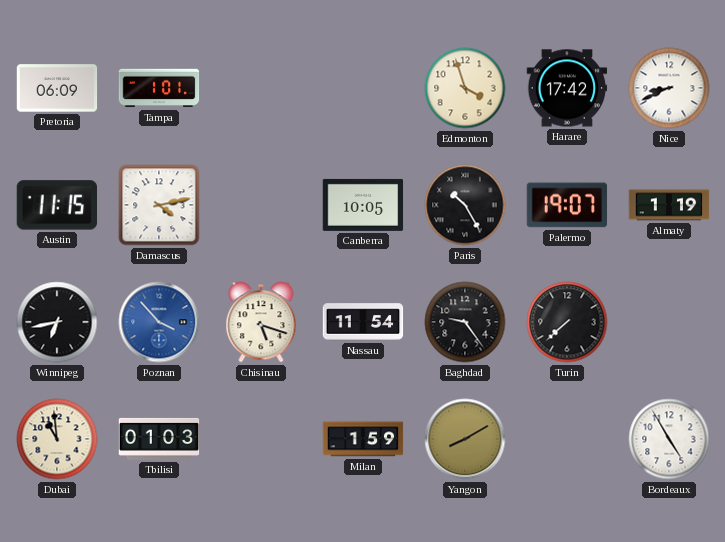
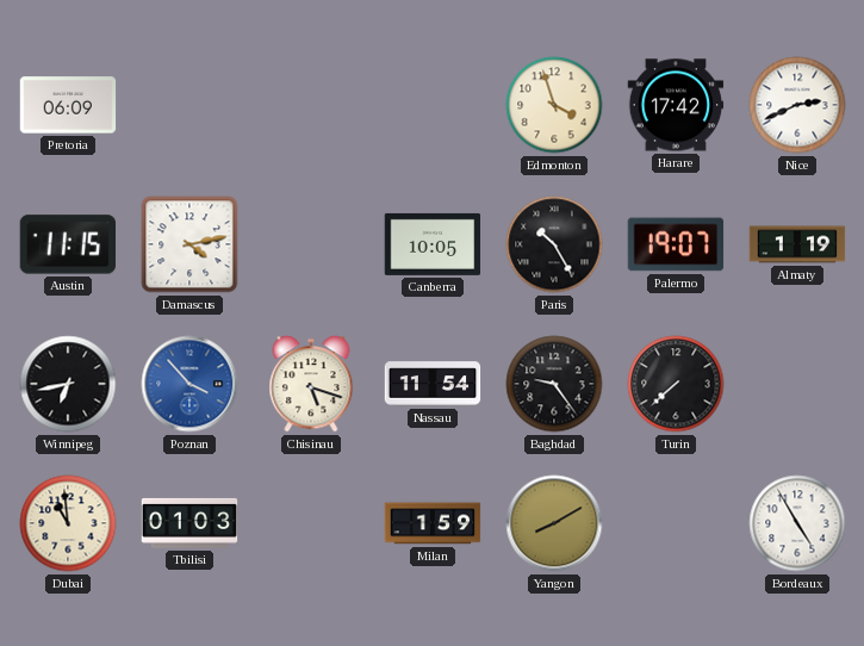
Tampa: 1:01 -> none
Nice: 8:41 -> 2:41
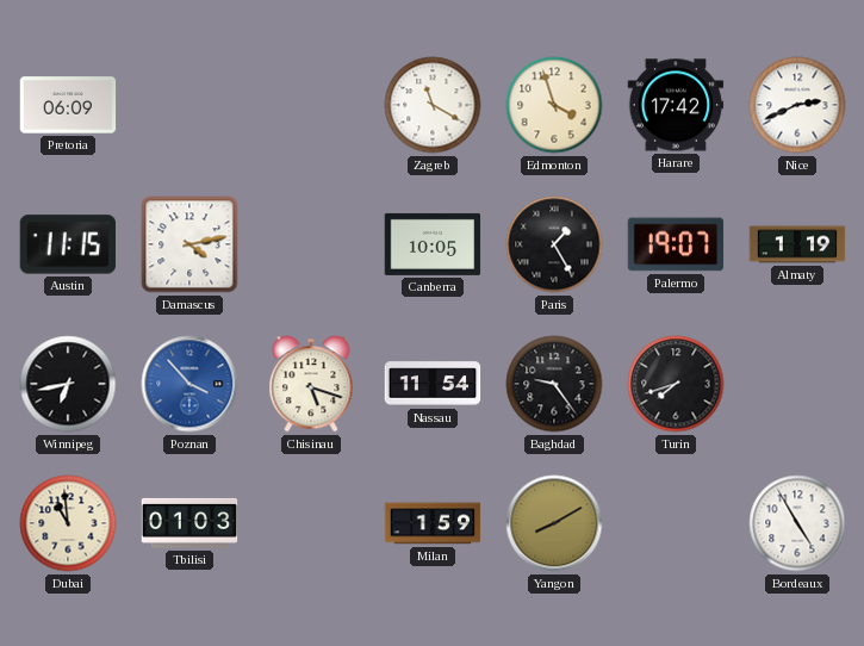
Zagreb: none -> 11:20
Paris: 10:25 -> 1:25
Turin: 7:38 -> 7:42
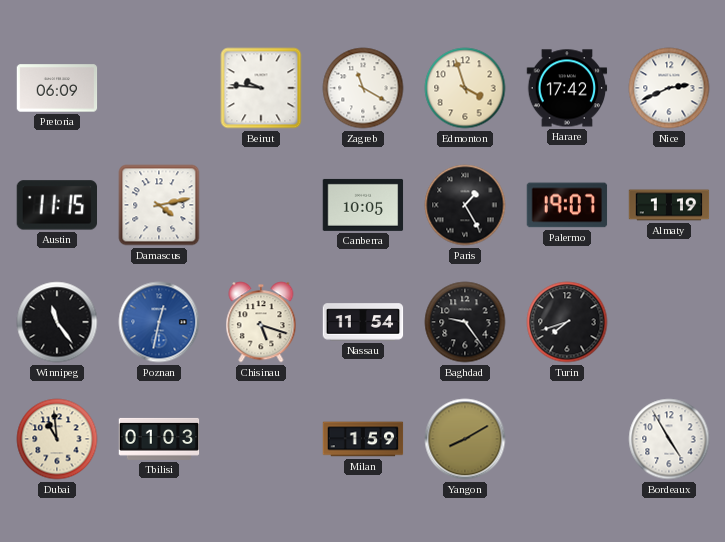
Beirut: none -> 9:46
Winnipeg: 6:43 -> 11:24
Poznan: 3:53 -> 12:32
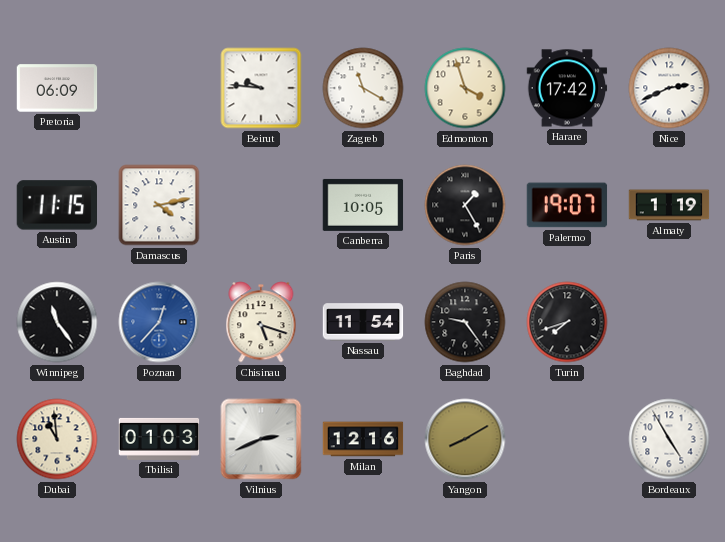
Poznan: 12:32 -> 12:37
Vilnius: none -> 2:41
Milan: 1:59 -> 12:16
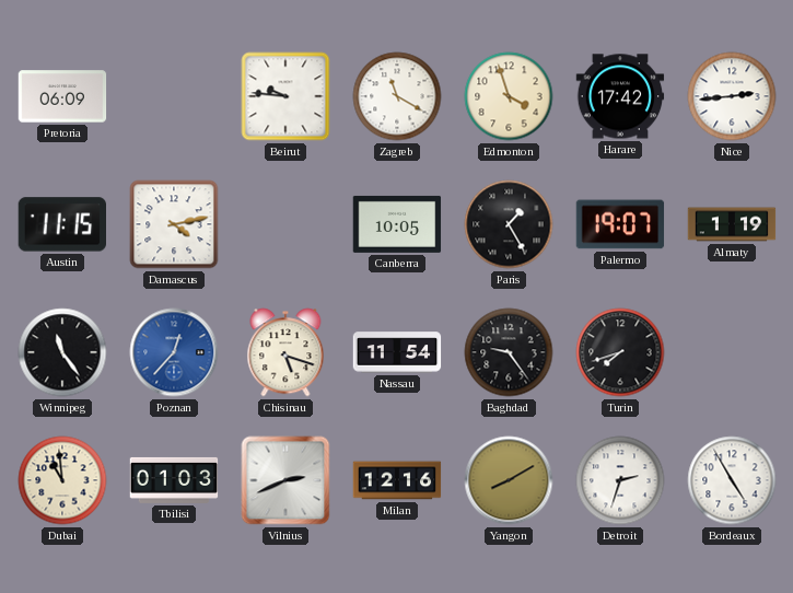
Nice: 2:41 -> 2:44
Detroit: none -> 2:33
